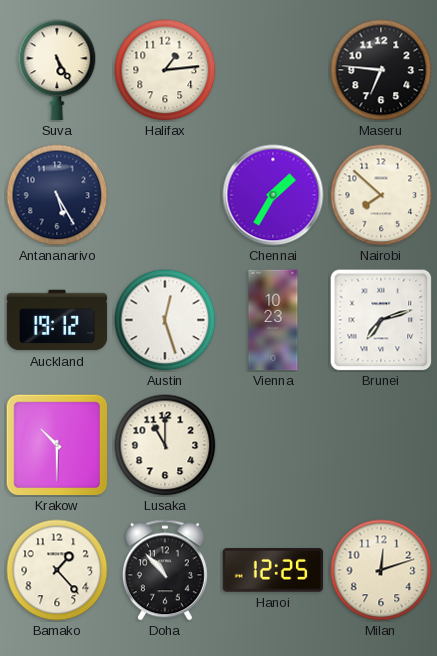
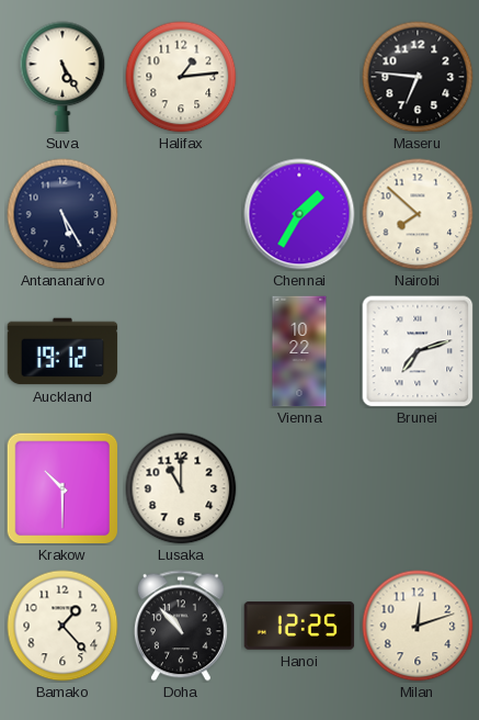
Austin: 12:27 -> none
Vienna: 10:23 -> 10:22
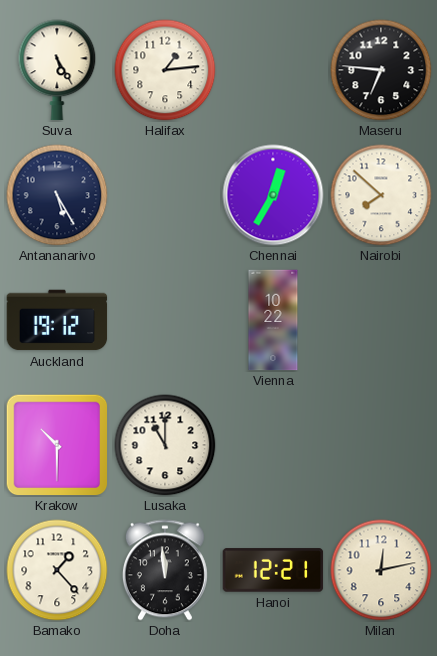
Chennai: 1:35 -> 12:35
Brunei: 7:12 -> none
Doha: 10:53 -> 11:59
Hanoi: 12:25 -> 12:21
Milan: 12:12 -> 12:13
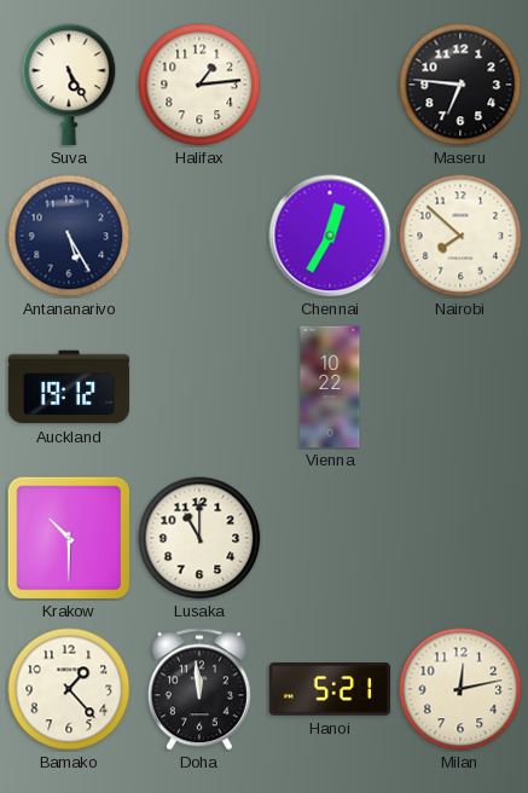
Hanoi: 12:21 -> 5:21
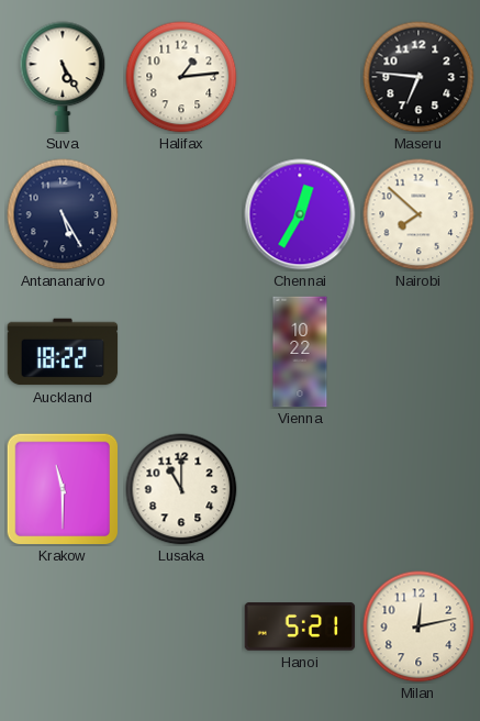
Auckland: 19:12 -> 18:22
Krakow: 10:30 -> 11:30
Bamako: 1:23 -> none
Doha: 11:59 -> none
